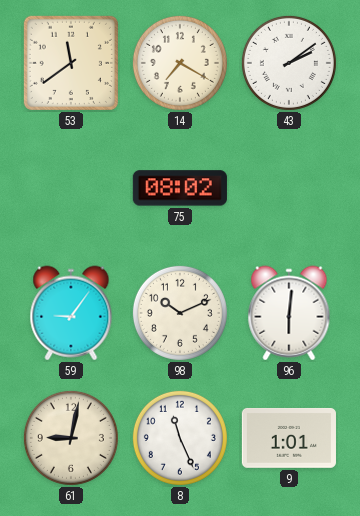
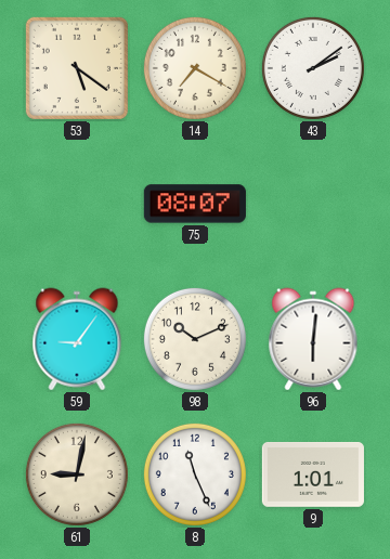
53: 11:39 -> 5:21
75: 08:02 -> 08:07
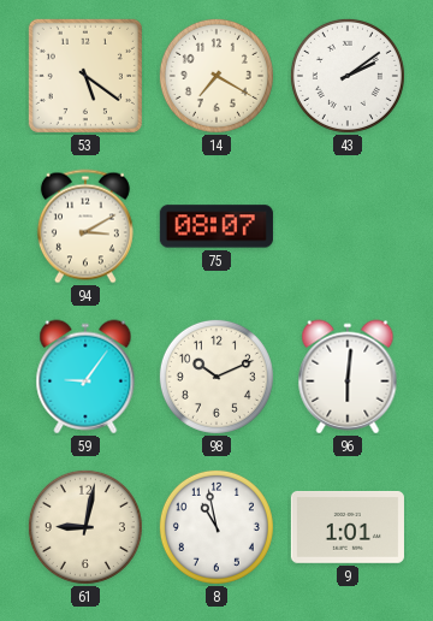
94: none -> 3:10
8: 11:26 -> 10:58
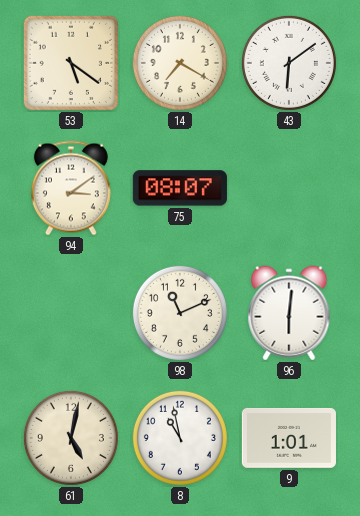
43: 2:09 -> 6:09
94: 3:10 -> 3:09
59: 9:06 -> none
98: 10:11 -> 11:11
61: 9:02 -> 5:02
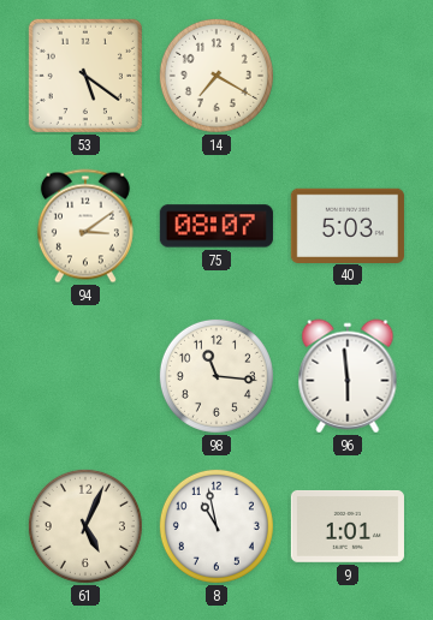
43: 6:09 -> none
40: none -> 5:03
98: 11:11 -> 11:16
96: 6:01 -> 5:59
61: 5:02 -> 5:04
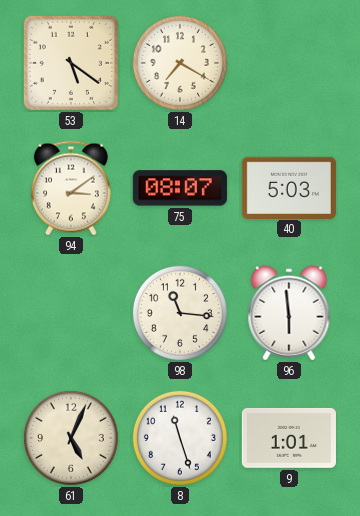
8: 10:58 -> 11:27
